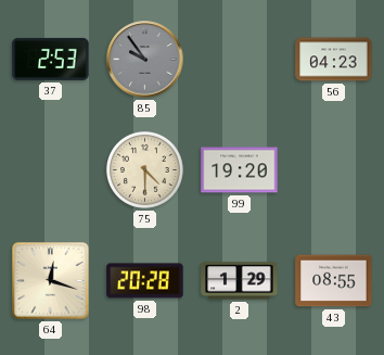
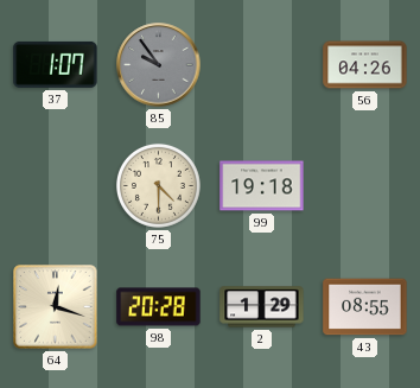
37: 2:53 -> 1:07
56: 04:23 -> 04:26
99: 19:20 -> 19:18
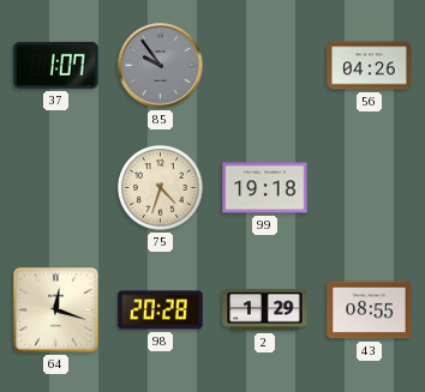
75: 4:30 -> 4:33
